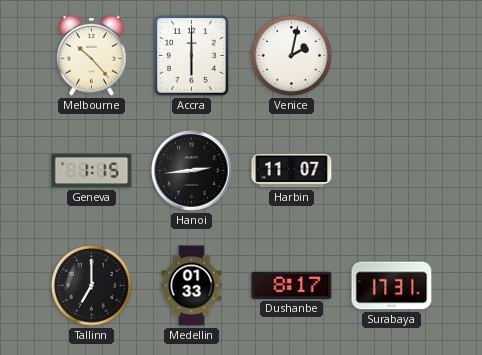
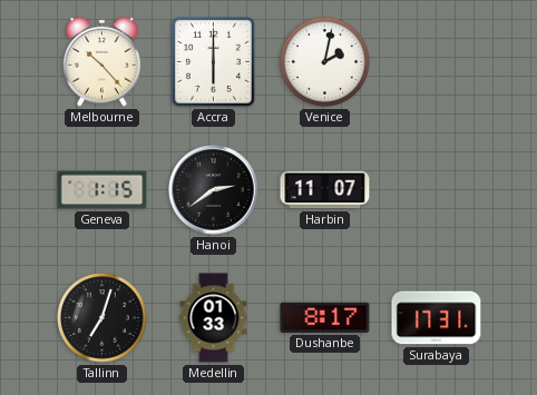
Hanoi: 2:44 -> 2:39
Tallinn: 7:00 -> 7:03
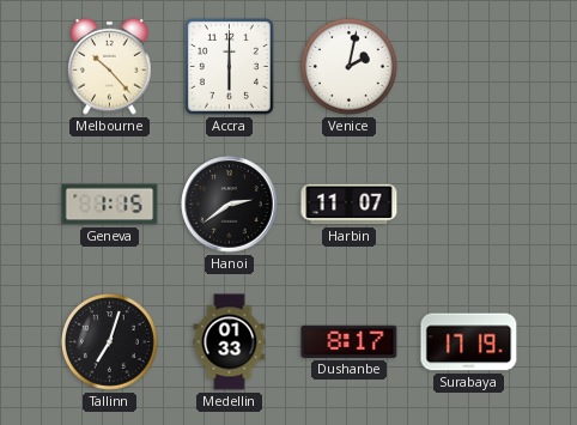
Surabaya: 17:31 -> 17:19
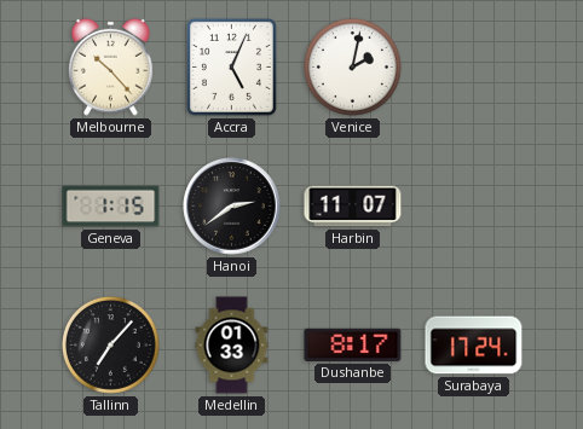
Accra: 6:00 -> 5:04
Tallinn: 7:03 -> 7:07
Surabaya: 17:19 -> 17:24
